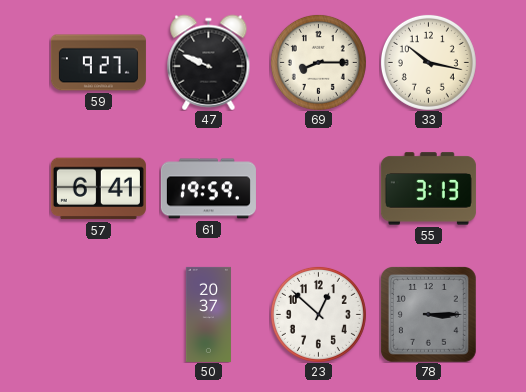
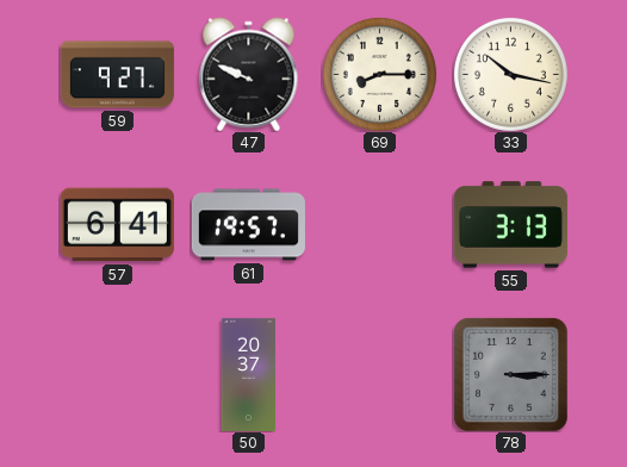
61: 19:59 -> 19:57
23: 12:52 -> none
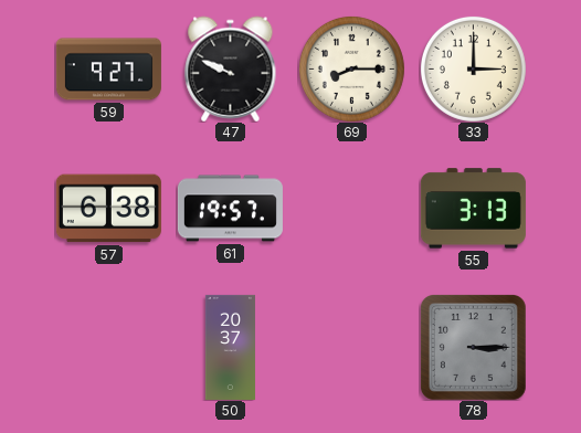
33: 10:17 -> 3:00
57: 6:41 -> 6:38
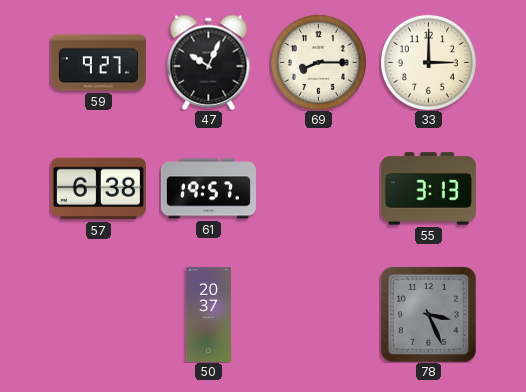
47: 9:49 -> 10:04
78: 3:15 -> 3:26
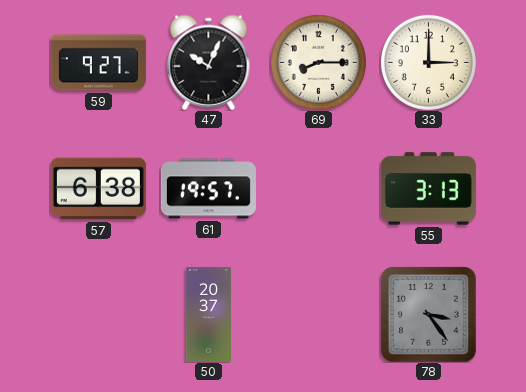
78: 3:26 -> 3:24
